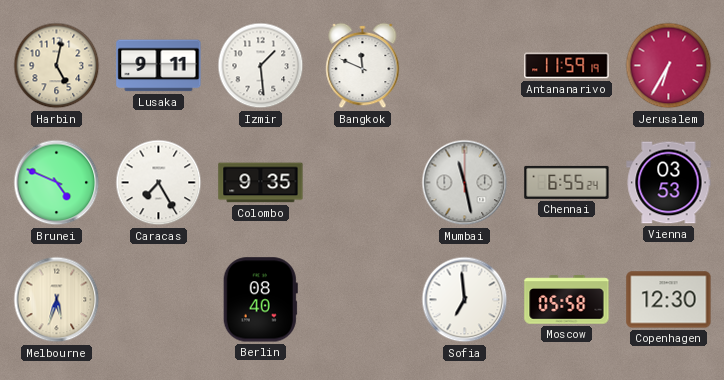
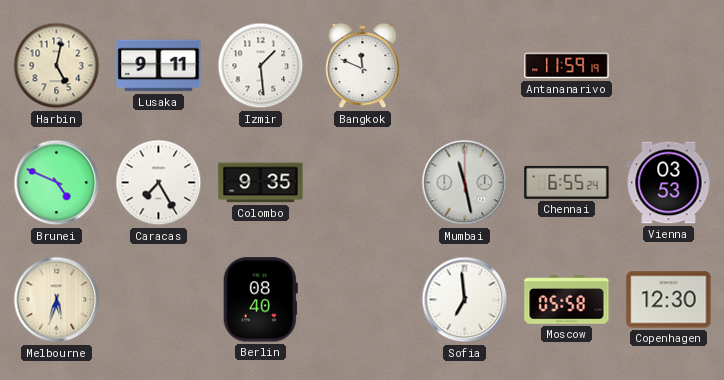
Jerusalem: 6:35 -> none
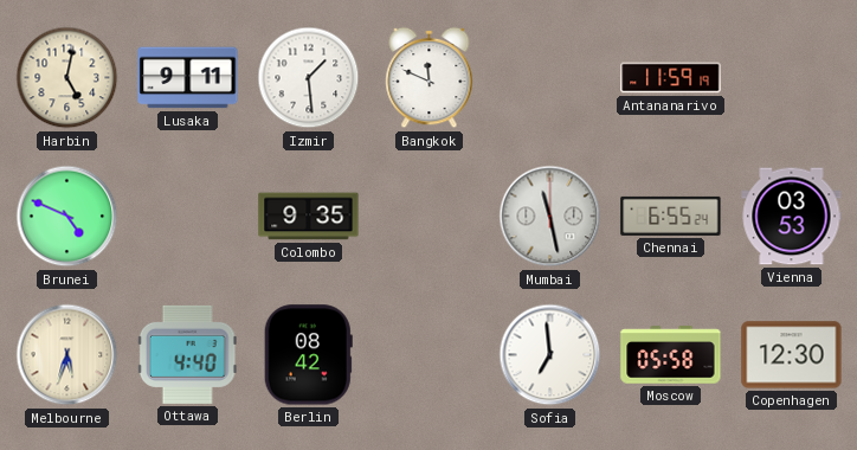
Caracas: 7:25 -> none
Ottawa: none -> 4:40
Berlin: 08:40 -> 08:42
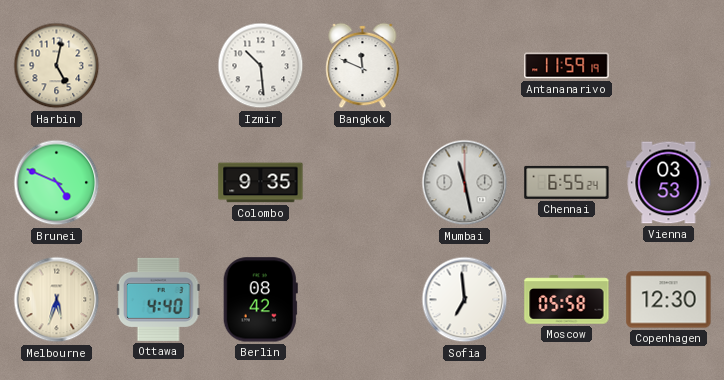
Lusaka: 9:11 -> none
Izmir: 1:29 -> 10:29
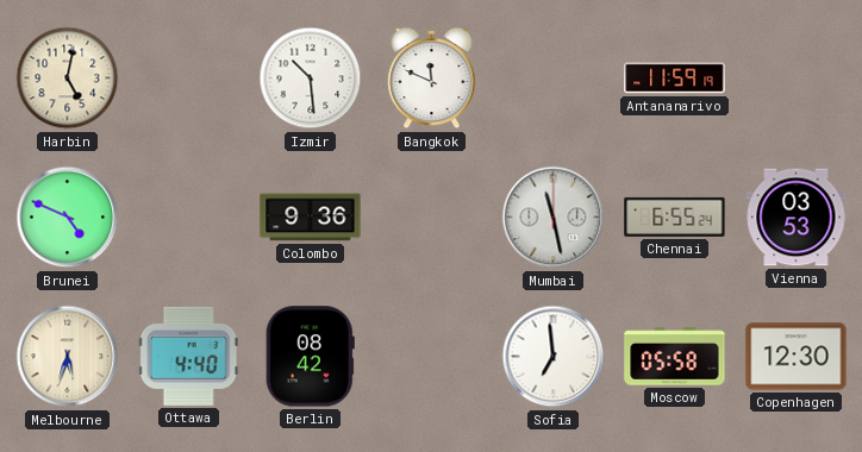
Colombo: 9:35 -> 9:36
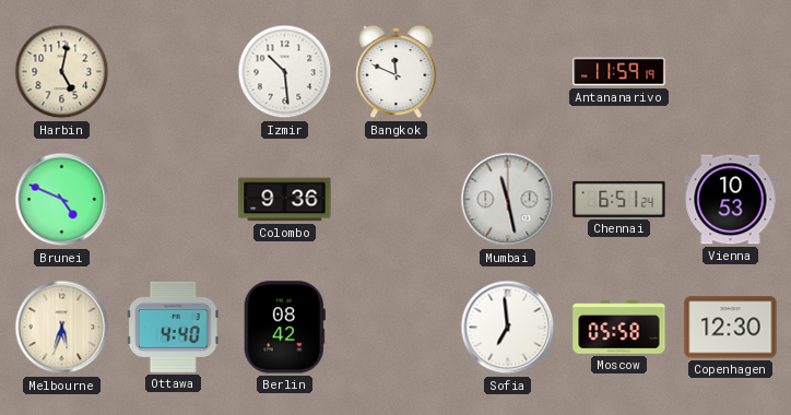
Chennai: 6:55 -> 6:51
Vienna: 03:53 -> 10:53
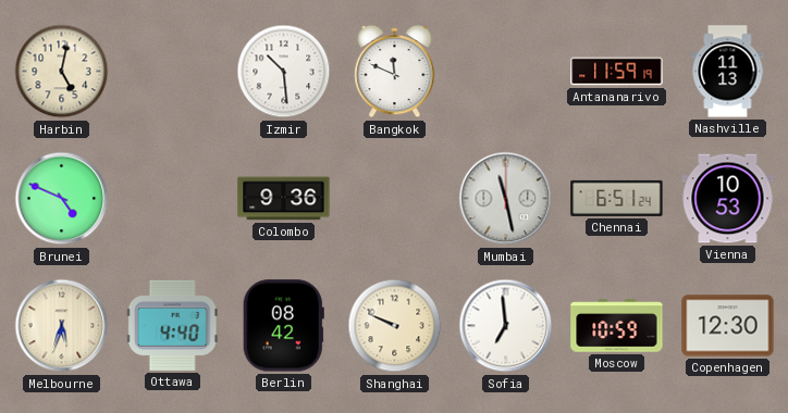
Nashville: none -> 11:13
Shanghai: none -> 9:49
Moscow: 05:58 -> 10:59
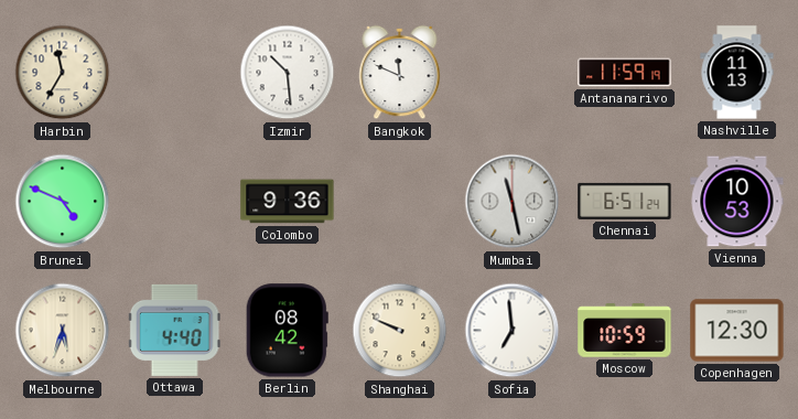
Harbin: 5:02 -> 11:35
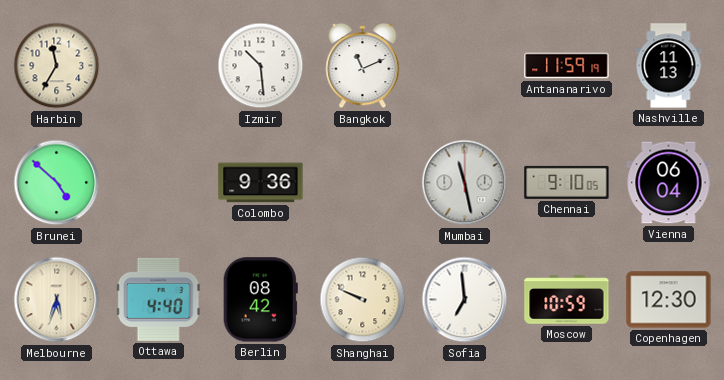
Bangkok: 11:49 -> 11:11
Brunei: 4:49 -> 4:52
Chennai: 6:51 -> 9:10
Vienna: 10:53 -> 06:04
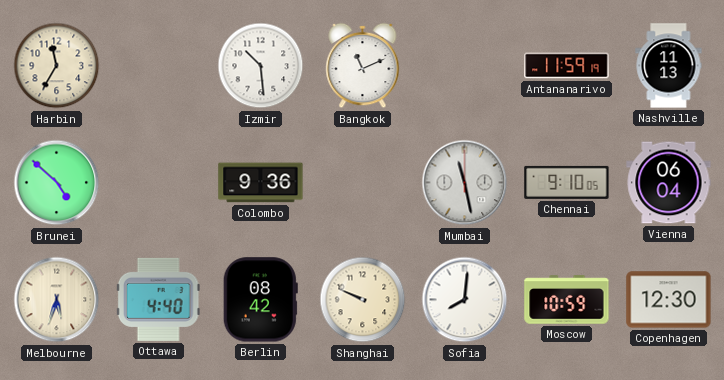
Sofia: 6:59 -> 8:01
